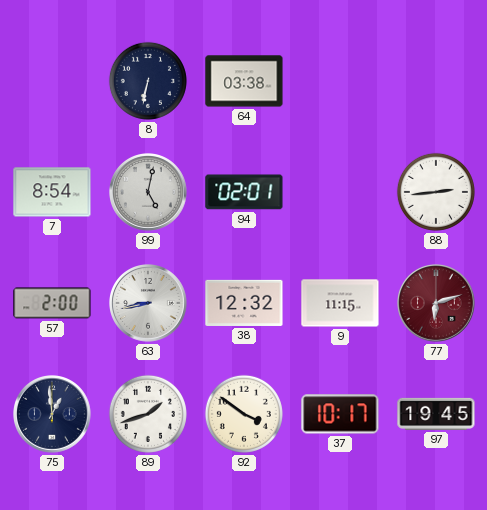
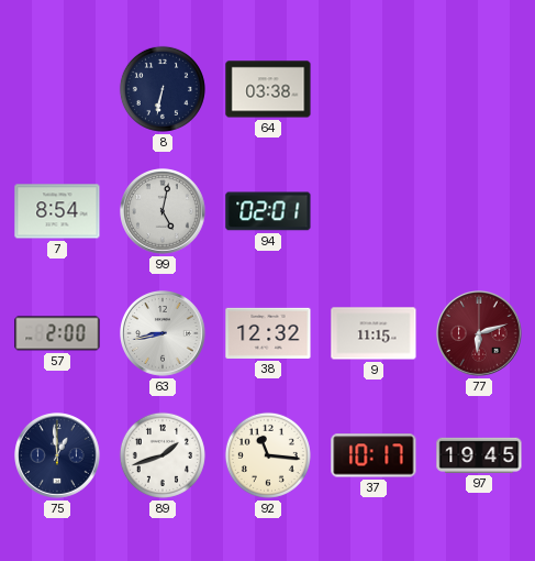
88: 2:44 -> none
92: 3:51 -> 11:16
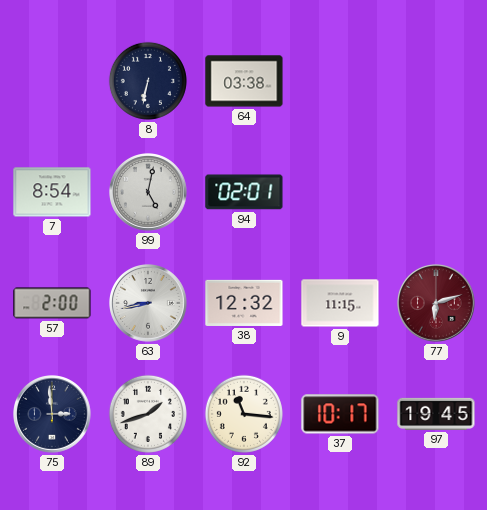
75: 12:59 -> 2:59
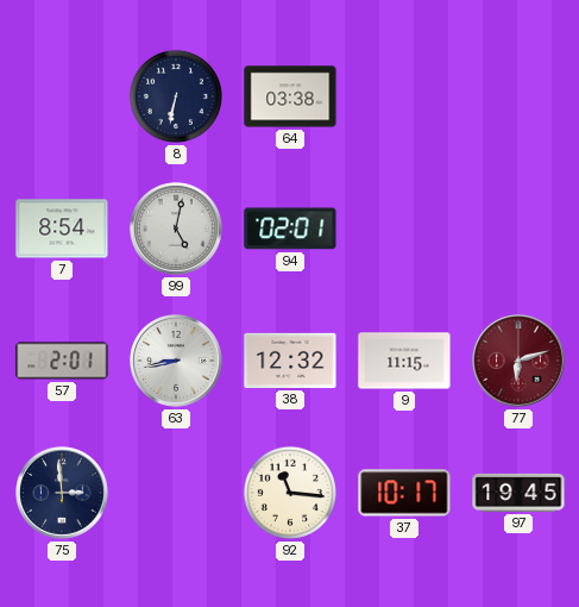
57: 2:00 -> 2:01
89: 1:42 -> none
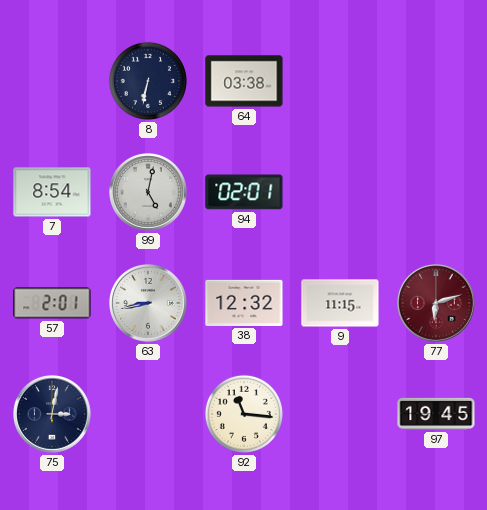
75: 2:59 -> 3:02
37: 10:17 -> none
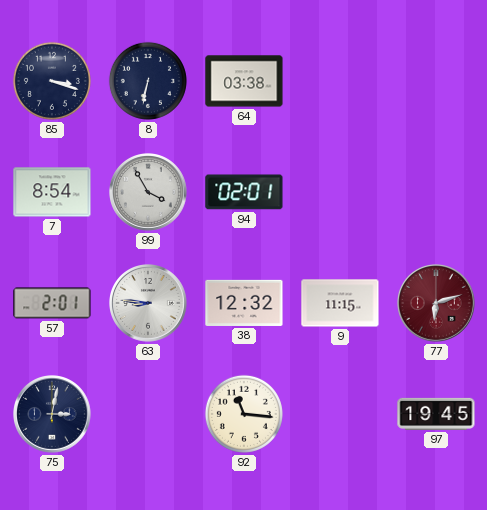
85: none -> 3:18
99: 5:02 -> 3:55
63: 8:43 -> 8:46
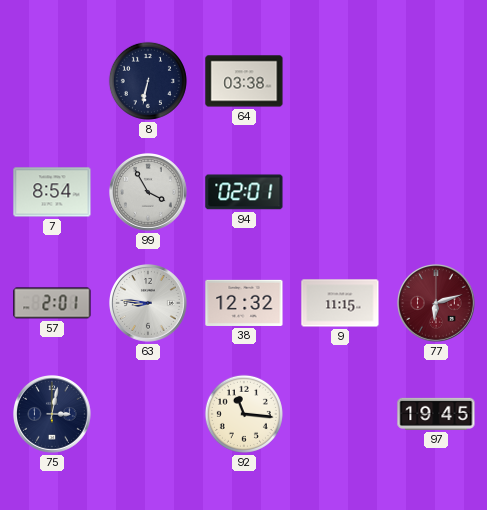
85: 3:18 -> none
